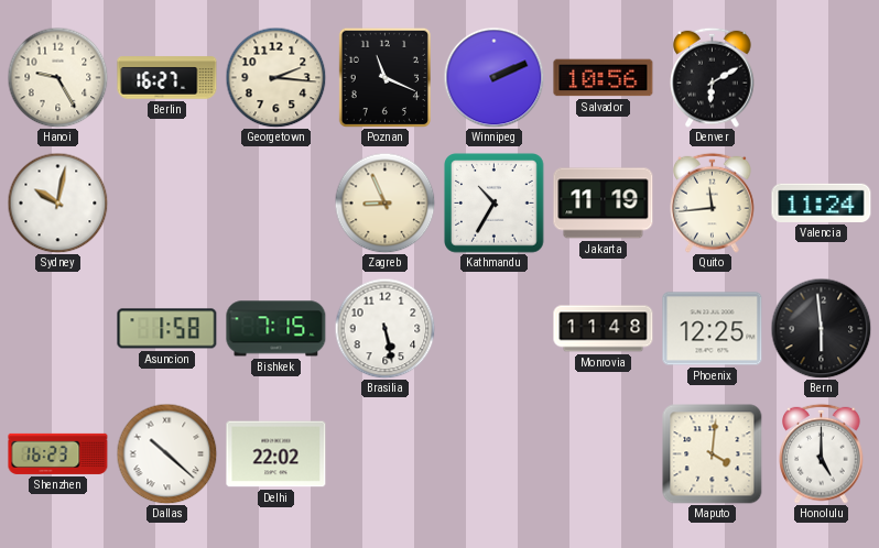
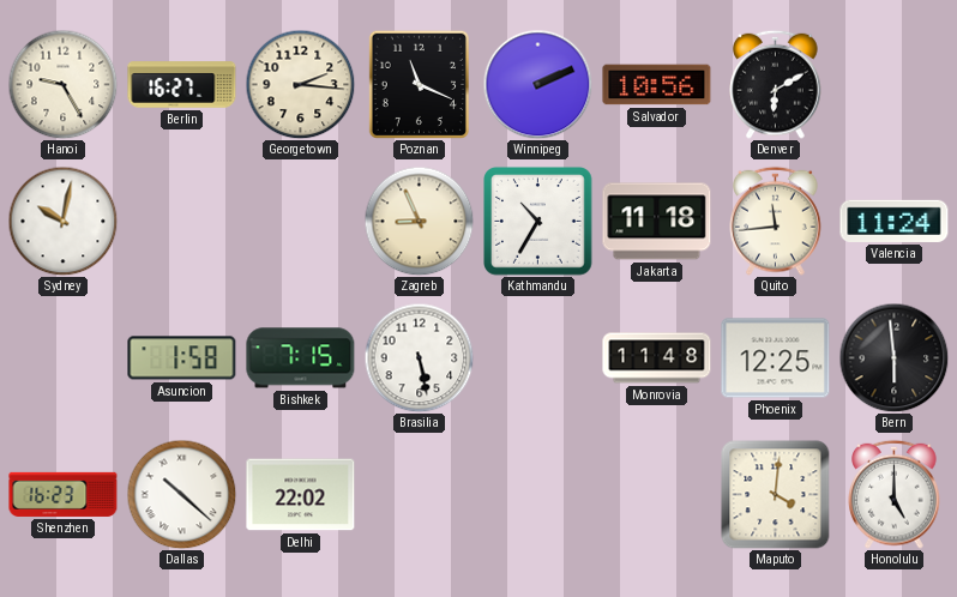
Jakarta: 11:19 -> 11:18
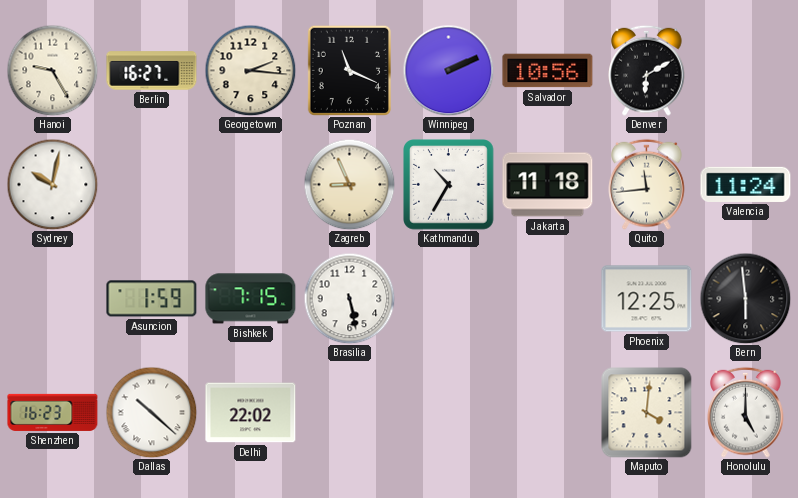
Asuncion: 1:58 -> 1:59
Monrovia: 11:48 -> none
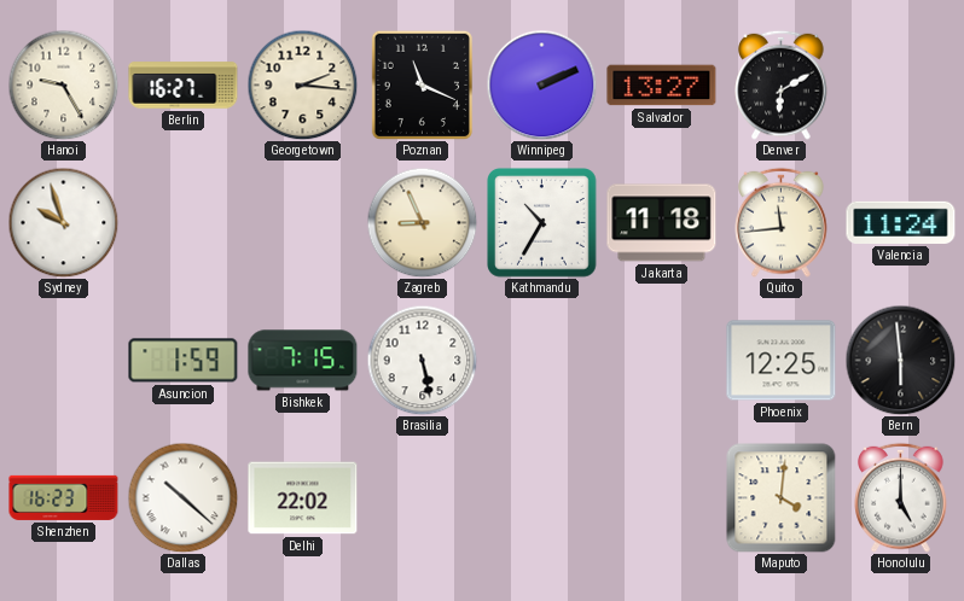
Salvador: 10:56 -> 13:27
Sydney: 10:02 -> 9:57
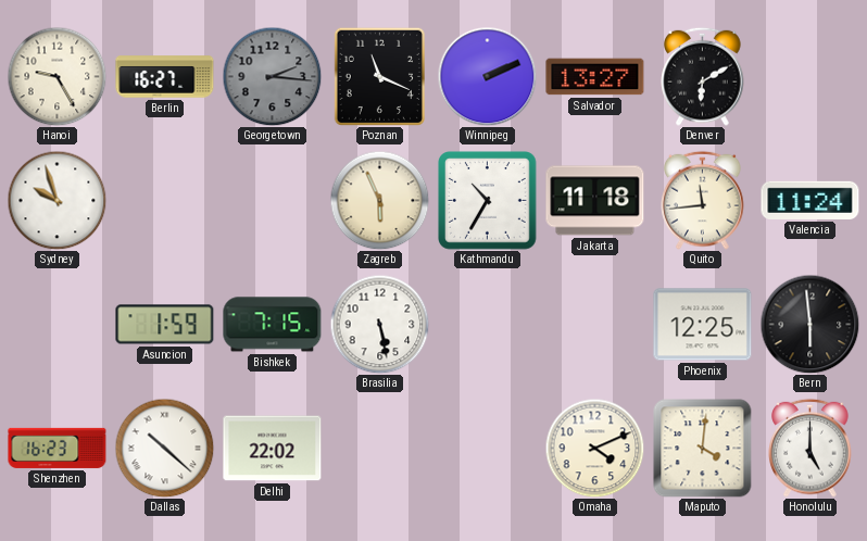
Georgetown dial: cream -> grey
Zagreb: 8:56 -> 5:56
Omaha: none -> 4:11
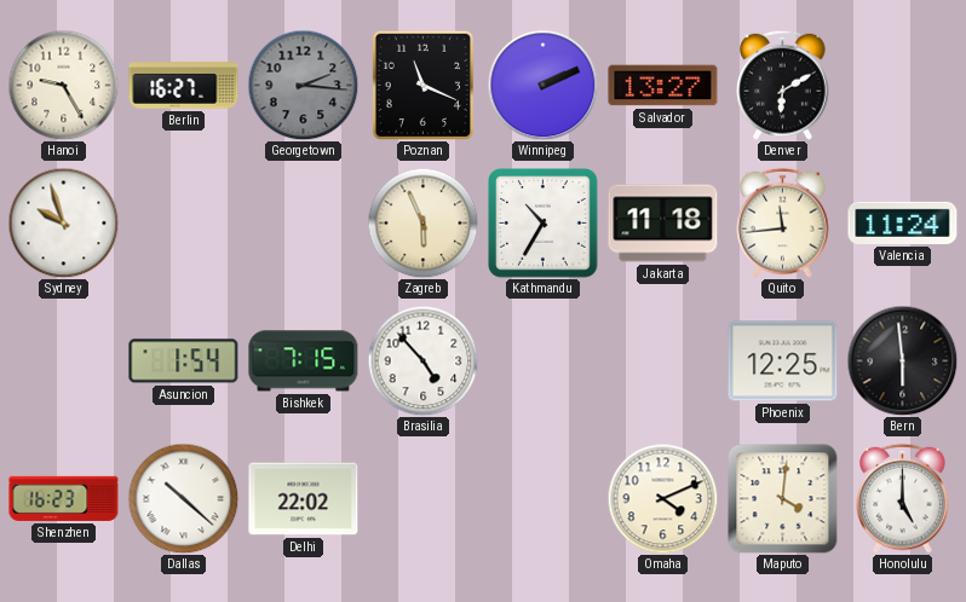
Asuncion: 1:59 -> 1:54
Brasilia: 5:28 -> 4:53
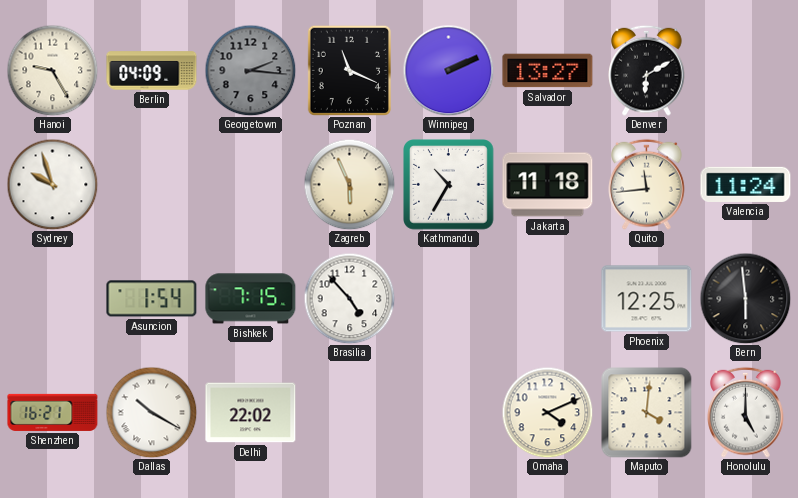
Berlin: 16:27 -> 04:09
Shenzhen: 16:23 -> 16:21
Dallas: 10:22 -> 10:20
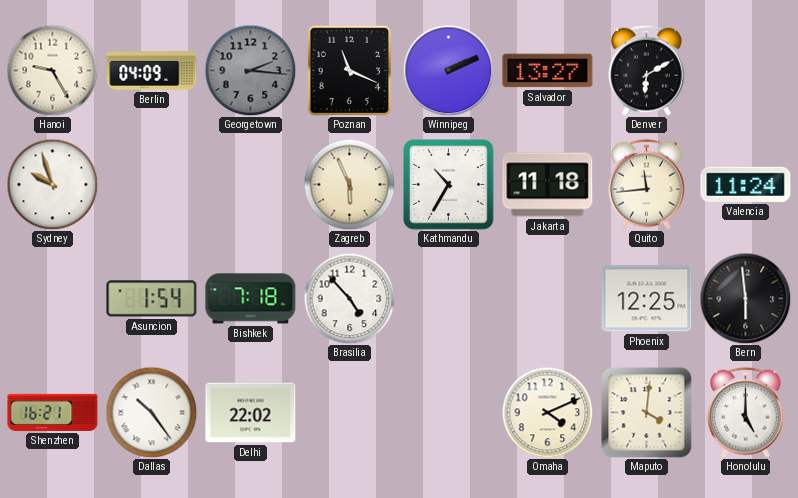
Bishkek: 7:15 -> 7:18
Dallas: 10:20 -> 10:24
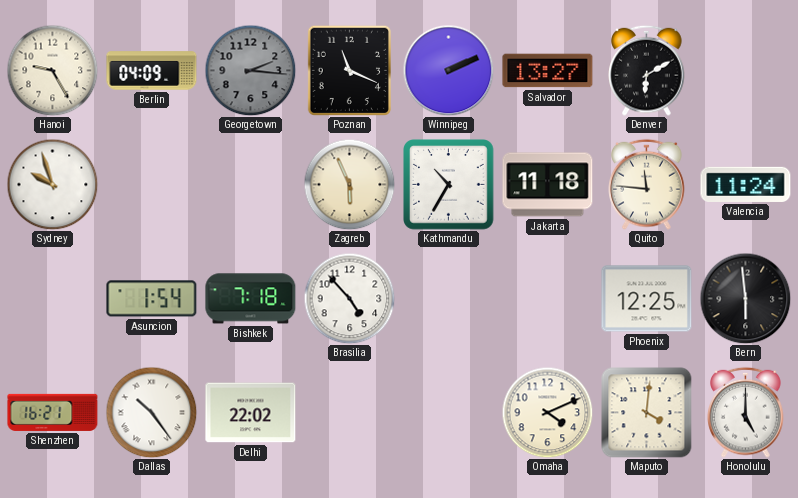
Quito: 11:44 -> 11:46
